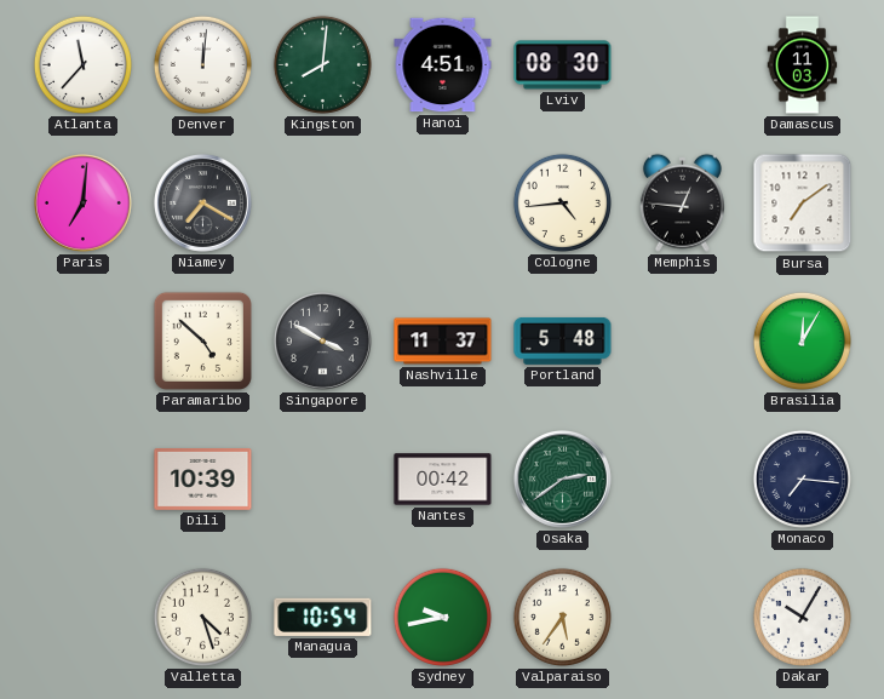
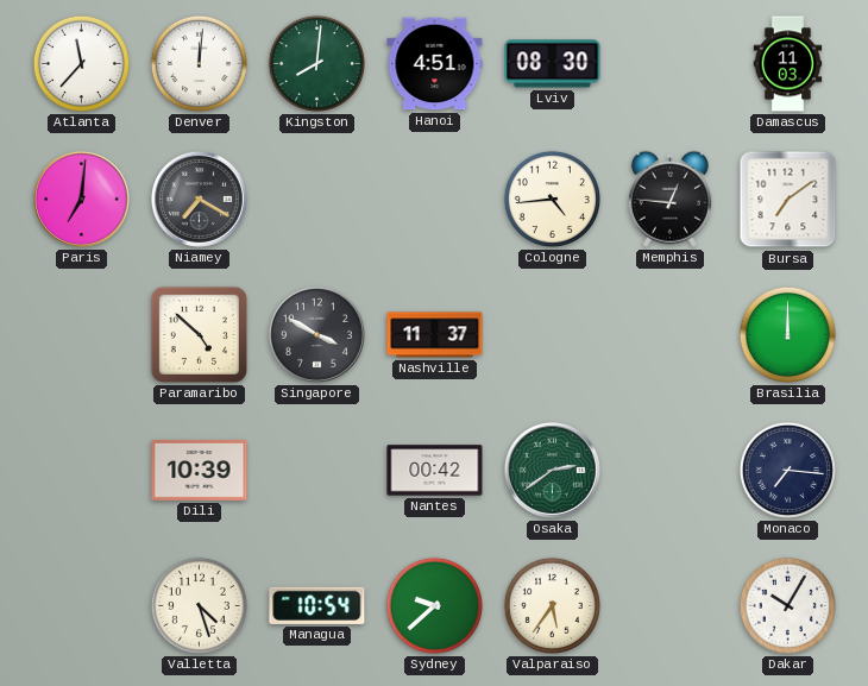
Portland: 5:48 -> none
Brasilia: 12:05 -> 12:00
Sydney: 9:43 -> 9:38
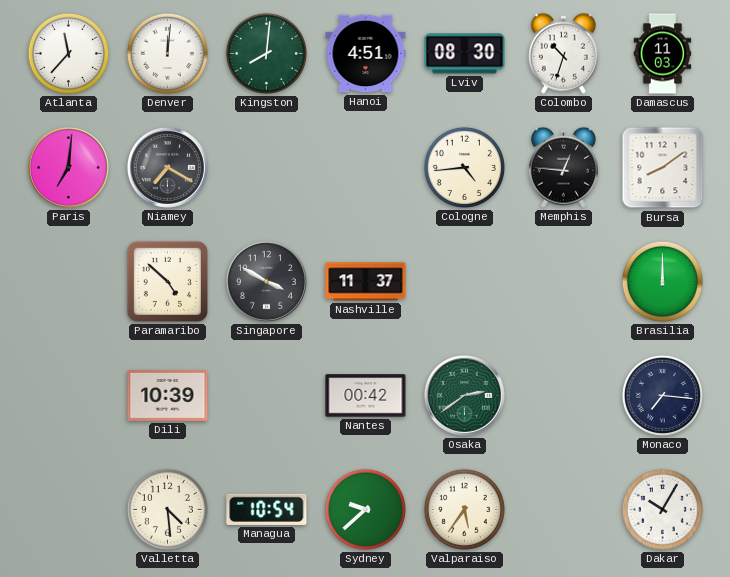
Colombo: none -> 10:33
Bursa: 7:09 -> 8:09
Valletta: 4:27 -> 4:29
